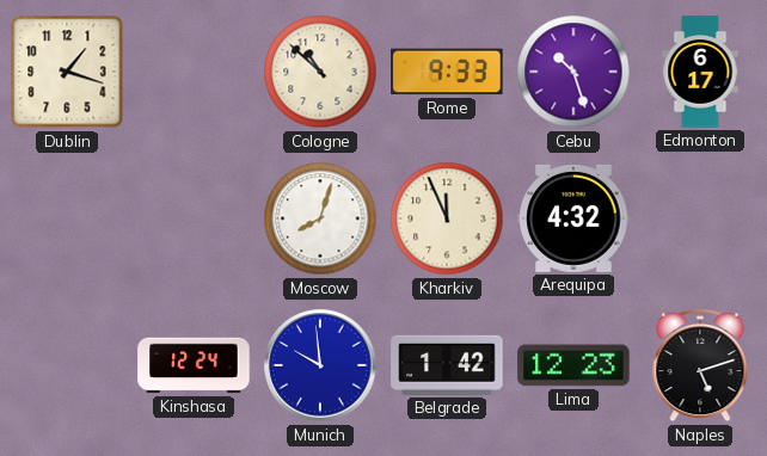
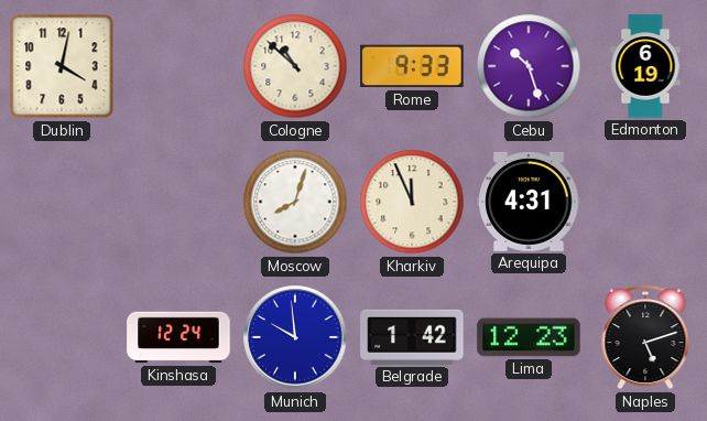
Dublin: 1:18 -> 4:02
Edmonton: 6:17 -> 6:19
Arequipa: 4:32 -> 4:31
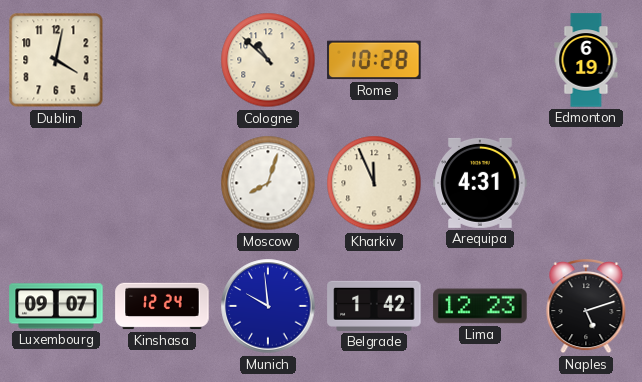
Rome: 9:33 -> 10:28
Cebu: 10:27 -> none
Luxembourg: none -> 09:07
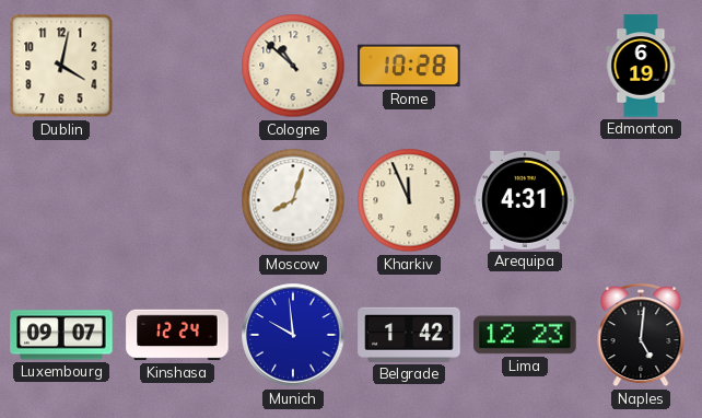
Naples: 5:12 -> 5:01
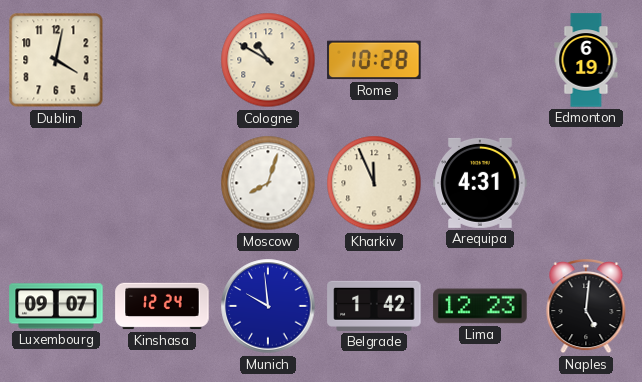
Cologne: 10:52 -> 10:50
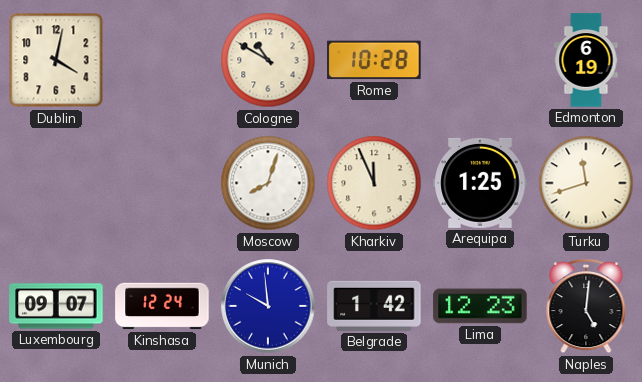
Arequipa: 4:31 -> 1:25
Turku: none -> 11:42
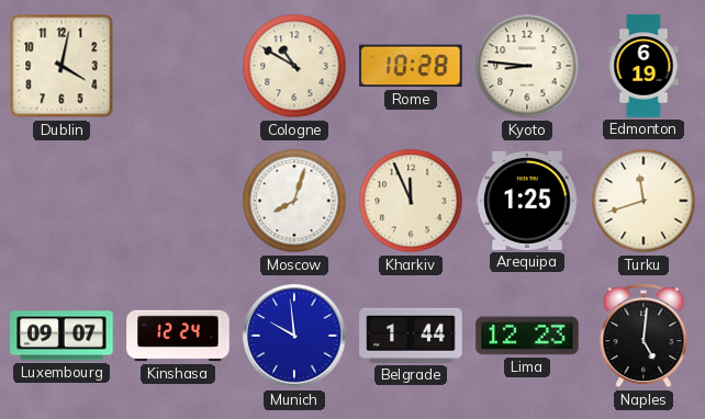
Kyoto: none -> 8:46
Belgrade: 1:42 -> 1:44
